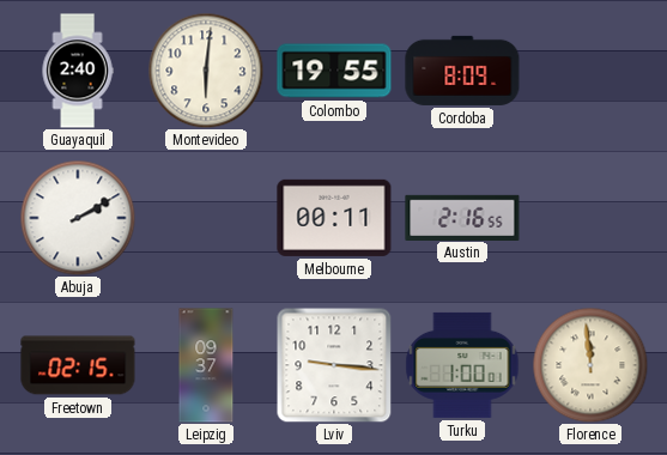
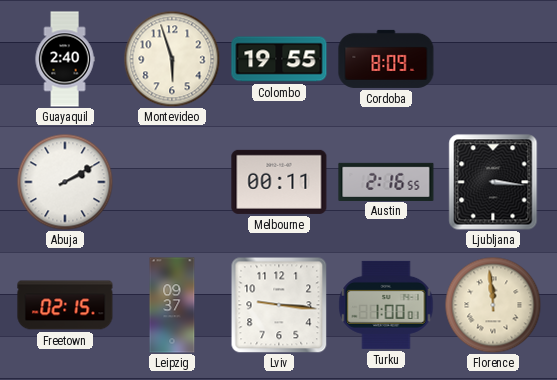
Montevideo: 6:01 -> 5:57
Ljubljana: none -> 3:16
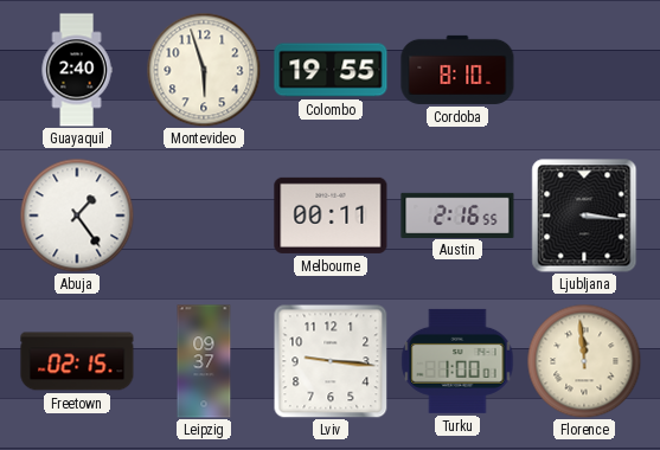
Cordoba: 8:09 -> 8:10
Abuja: 2:10 -> 1:24
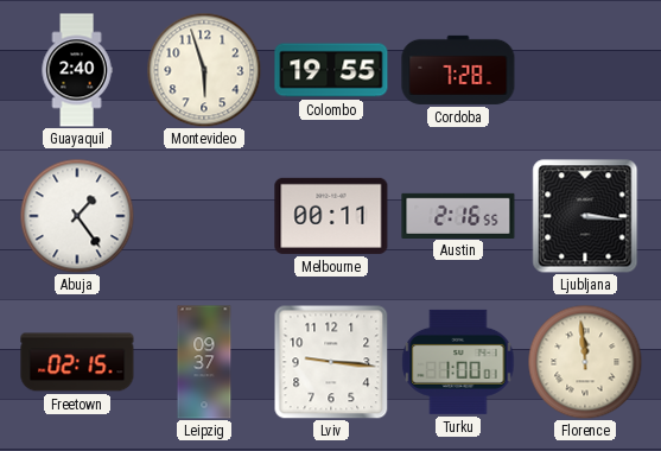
Cordoba: 8:10 -> 7:28
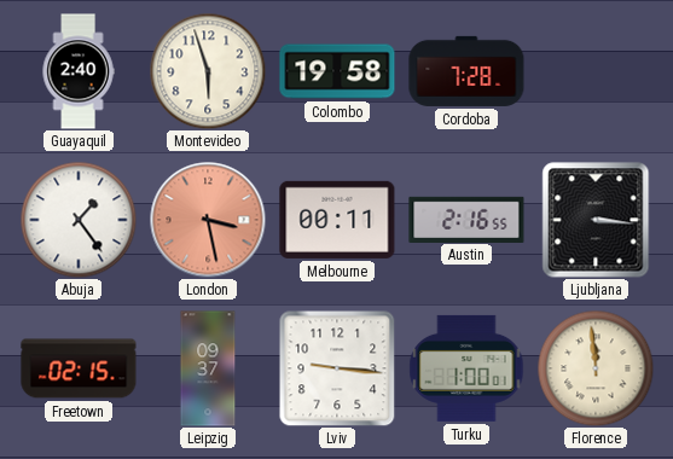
Colombo: 19:55 -> 19:58
London: none -> 3:28
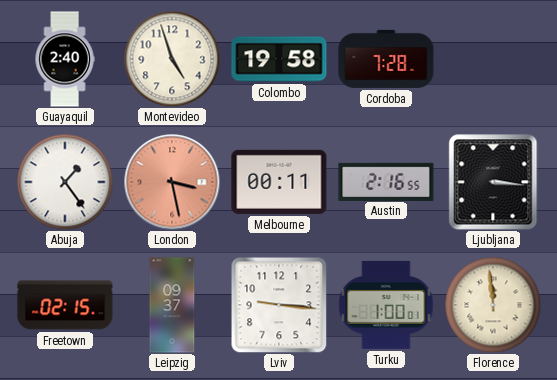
Montevideo: 5:57 -> 4:57
